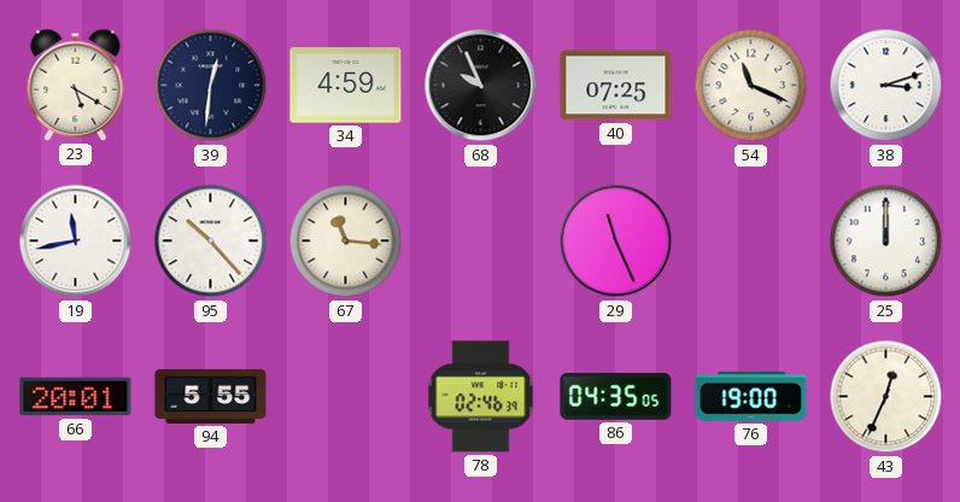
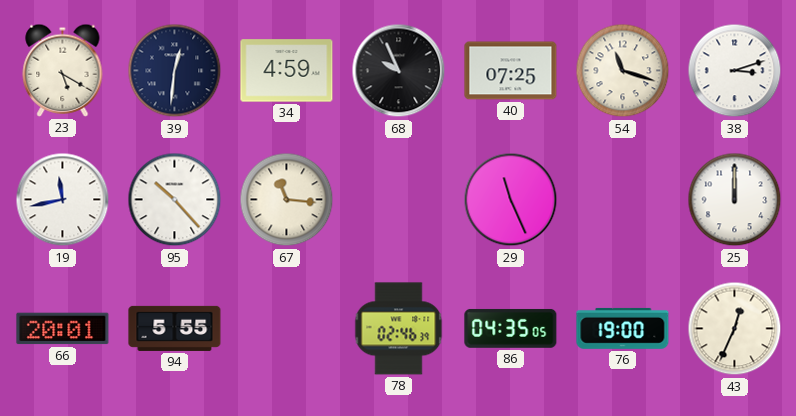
54: 11:19 -> 11:18
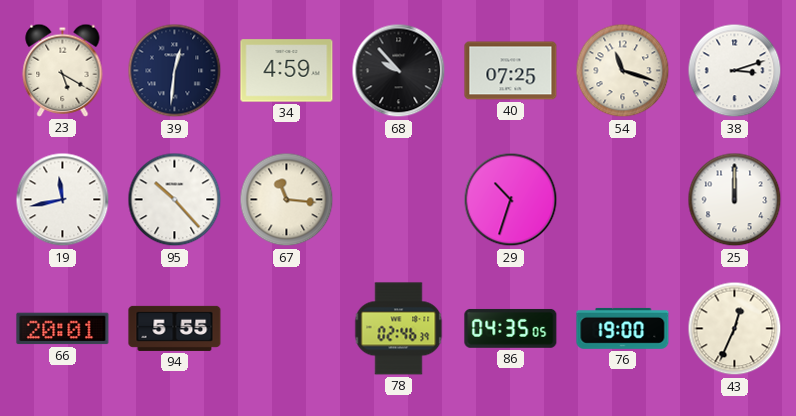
68: 9:56 -> 9:53
29: 11:26 -> 10:33
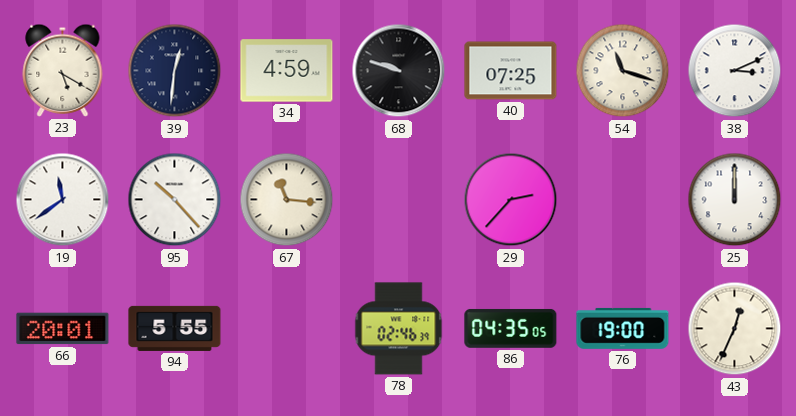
68: 9:53 -> 9:48
38: 3:12 -> 3:11
19: 11:43 -> 11:39
29: 10:33 -> 2:37
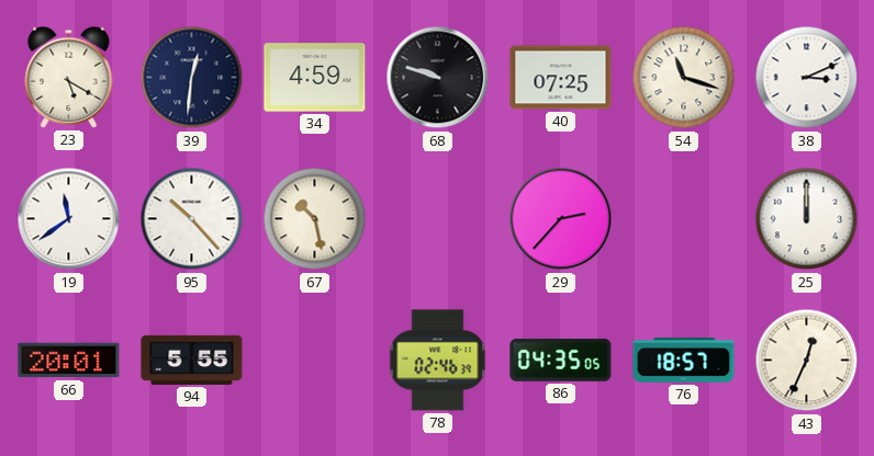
67: 11:16 -> 10:28
76: 19:00 -> 18:57
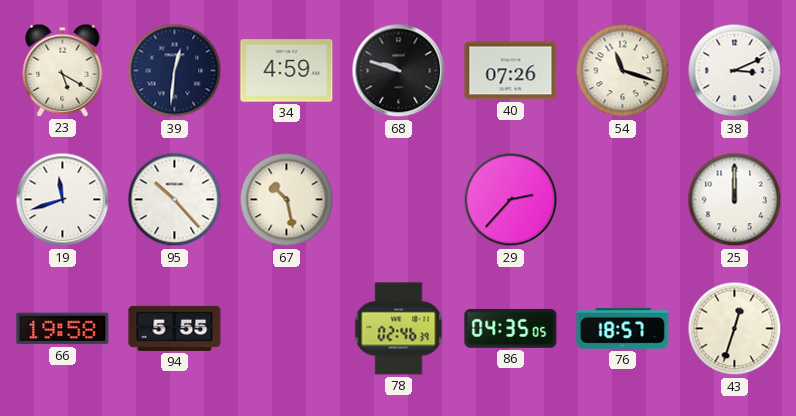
40: 07:25 -> 07:26
19: 11:39 -> 11:42
66: 20:01 -> 19:58
43: 12:34 -> 12:33
